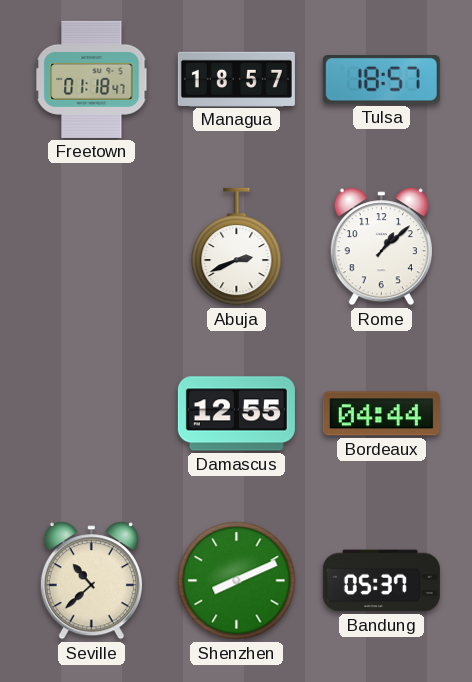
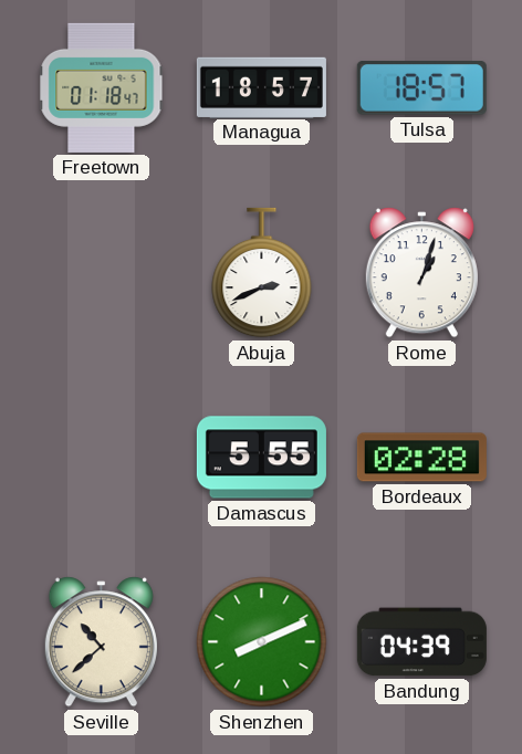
Rome: 1:08 -> 1:03
Damascus: 12:55 -> 5:55
Bordeaux: 04:44 -> 02:28
Bandung: 05:37 -> 04:39
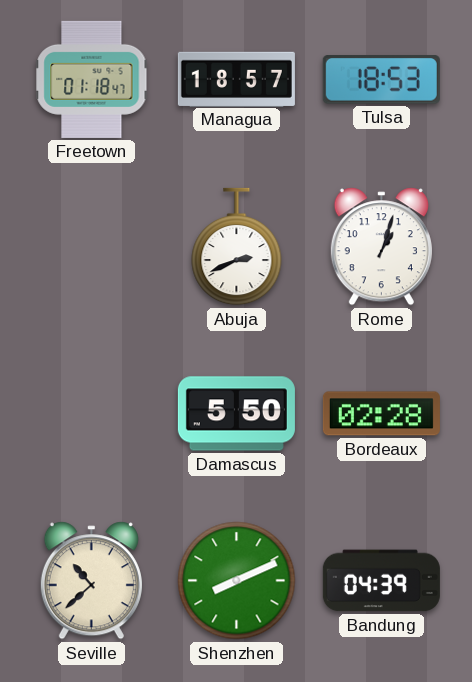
Tulsa: 18:57 -> 18:53
Damascus: 5:55 -> 5:50
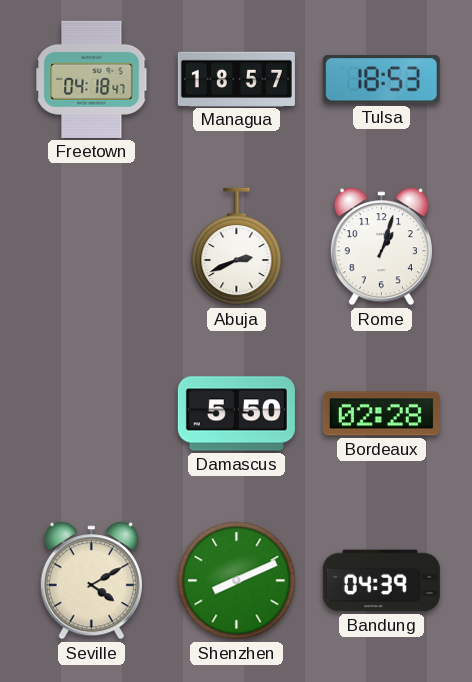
Freetown: 01:18 -> 04:18
Seville: 10:38 -> 4:10
